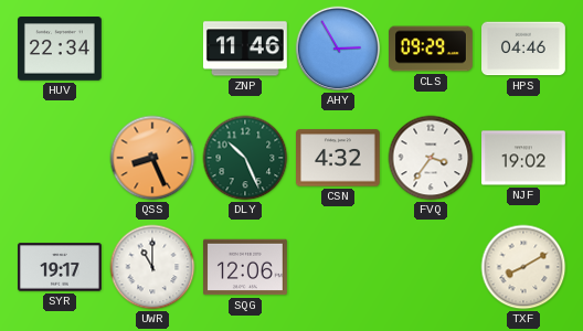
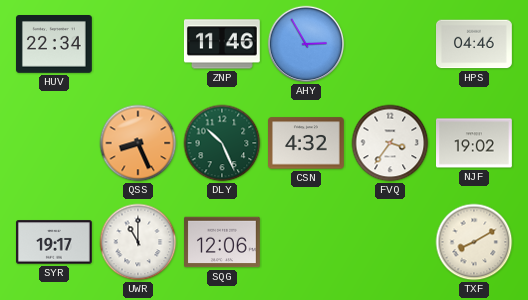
CLS: 09:29 -> none
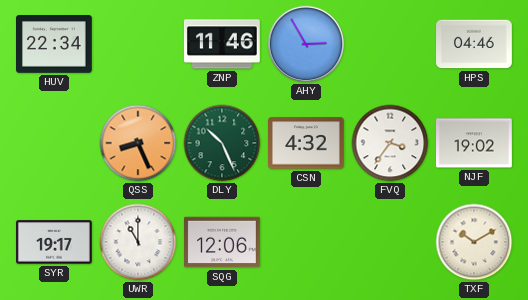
TXF: 8:10 -> 10:10
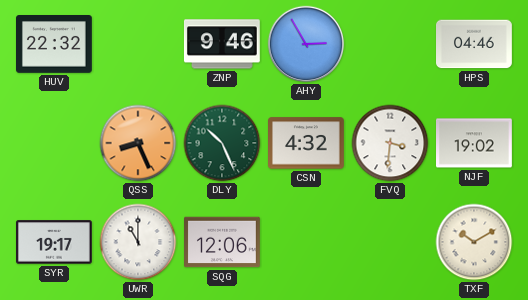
HUV: 22:34 -> 22:32
ZNP: 11:46 -> 9:46
FVQ: 3:36 -> 3:31
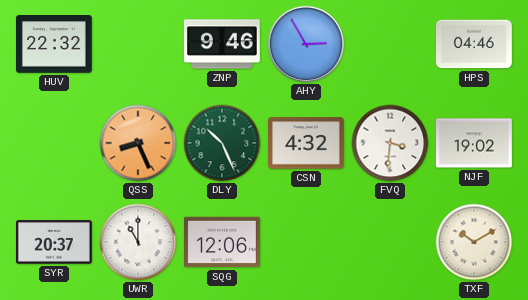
SYR: 19:17 -> 20:37
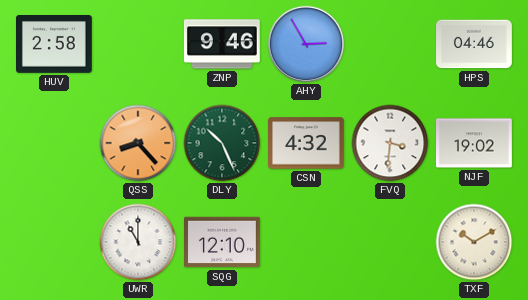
HUV: 22:32 -> 2:58
QSS: 8:26 -> 8:23
SYR: 20:37 -> none
SQG: 12:06 -> 12:10
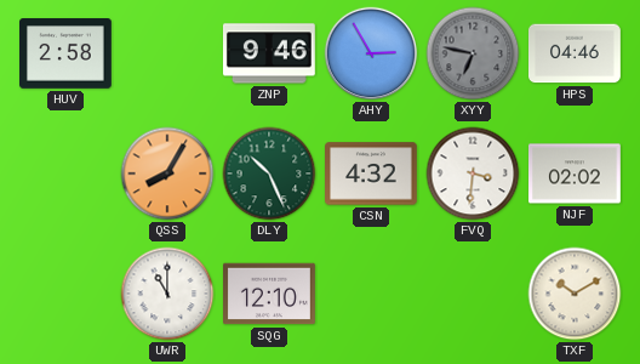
XYY: none -> 6:47
QSS: 8:23 -> 8:05
NJF: 19:02 -> 02:02
